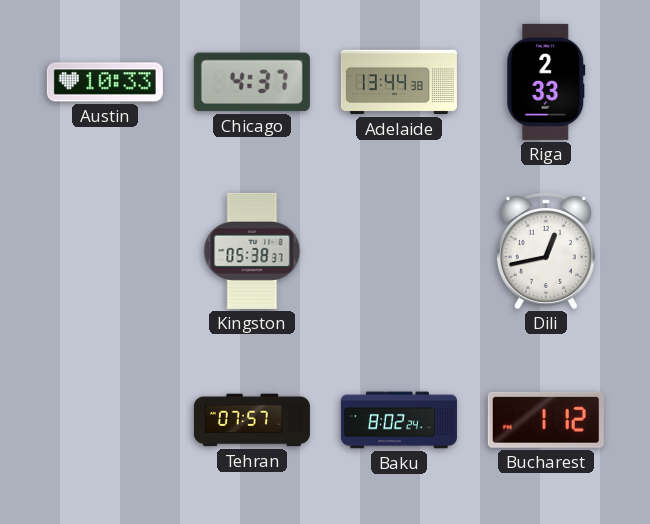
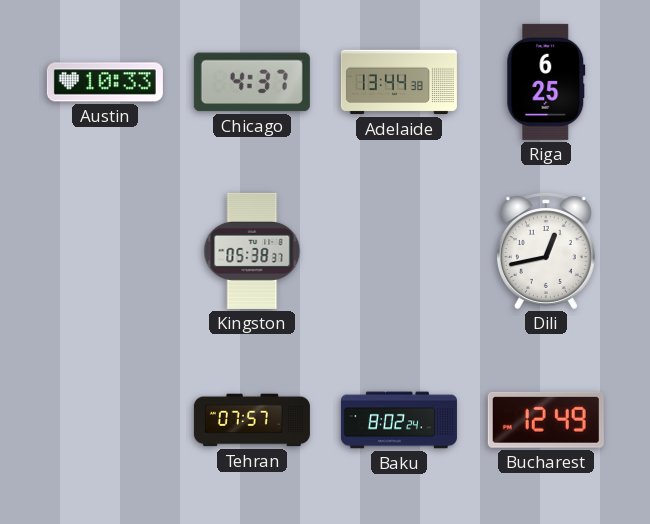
Riga: 2:33 -> 6:25
Bucharest: 1:12 -> 12:49
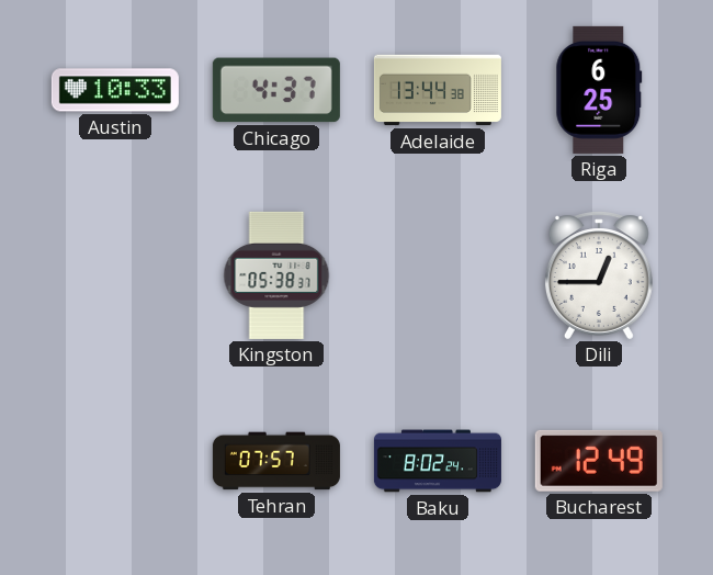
Dili: 12:43 -> 12:45
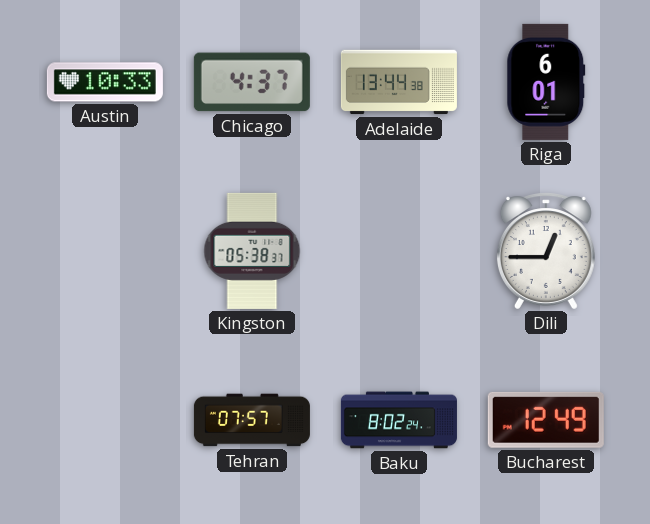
Riga: 6:25 -> 6:01
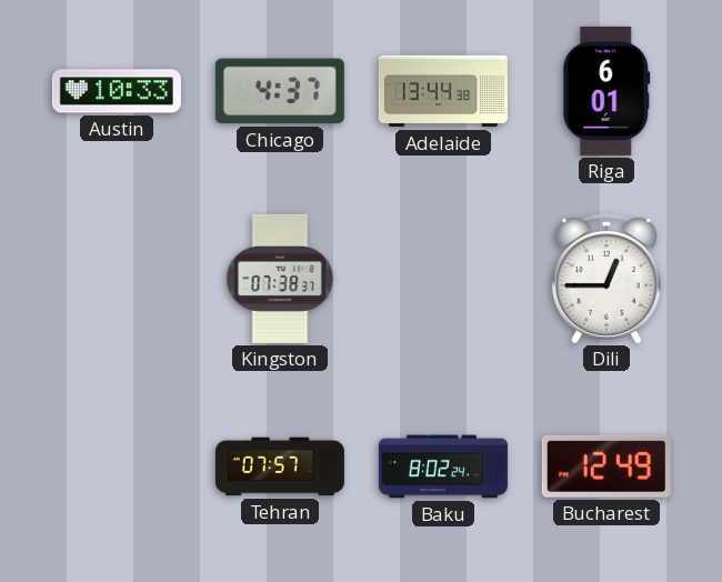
Kingston: 05:38 -> 07:38
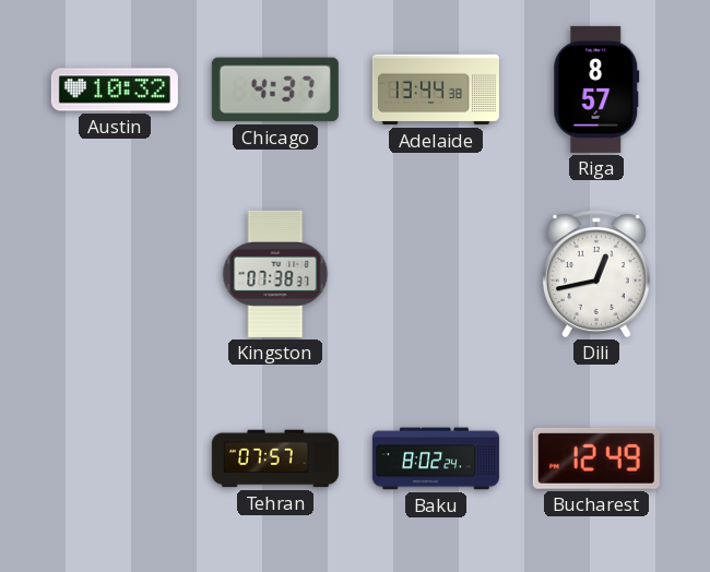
Austin: 10:33 -> 10:32
Riga: 6:01 -> 8:57
Dili: 12:45 -> 12:43
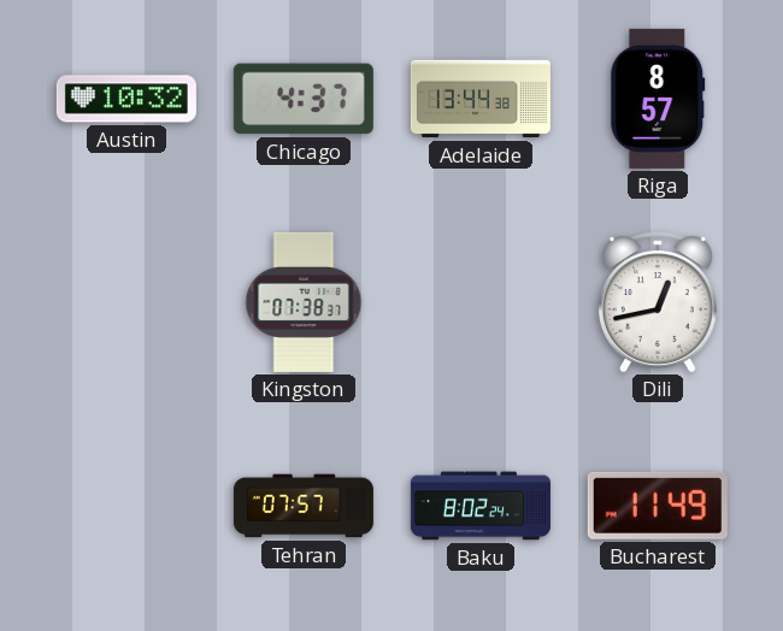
Bucharest: 12:49 -> 11:49
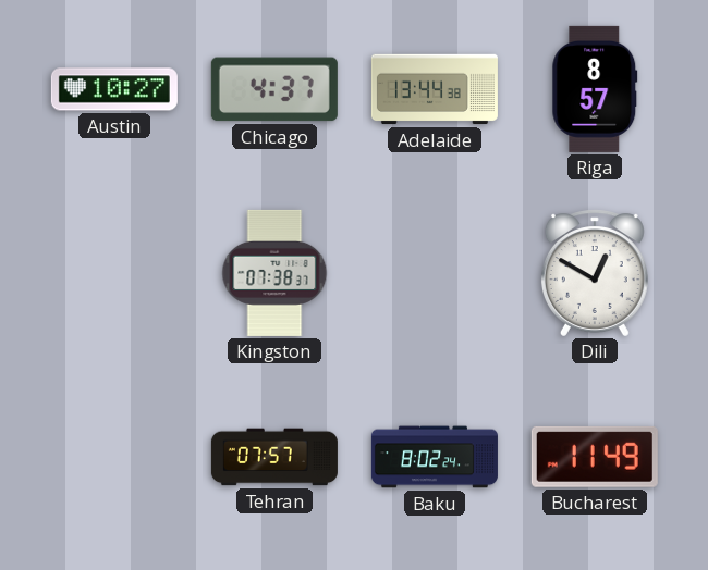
Austin: 10:32 -> 10:27
Dili: 12:43 -> 12:50
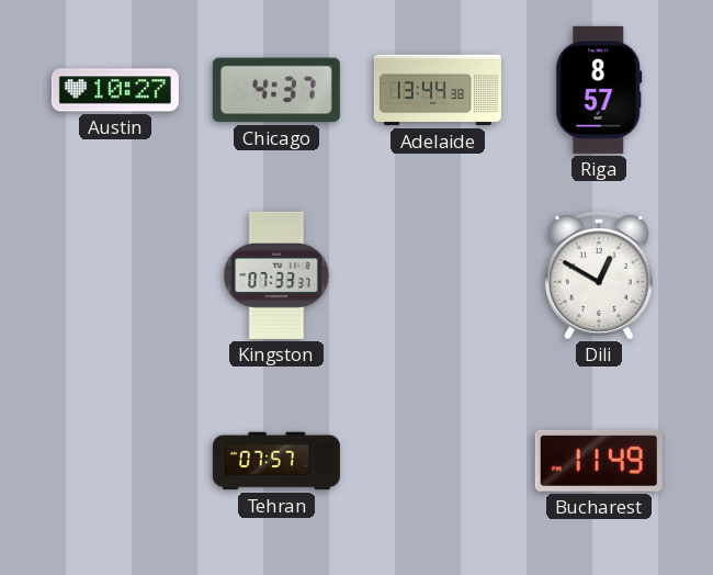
Kingston: 07:38 -> 07:33
Baku: 8:02 -> none
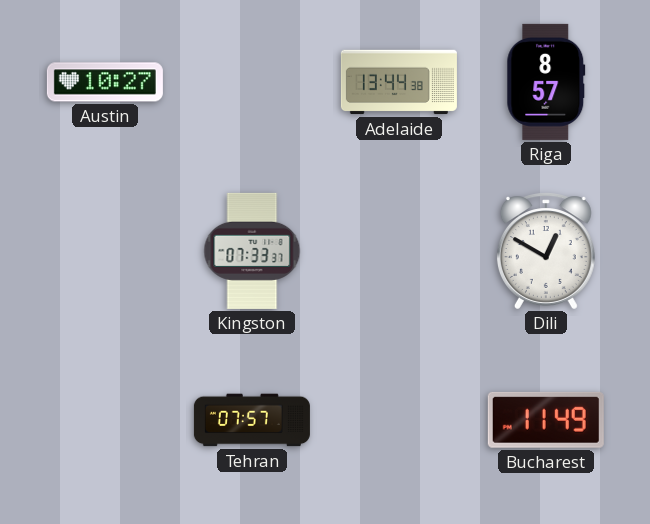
Chicago: 4:37 -> none
